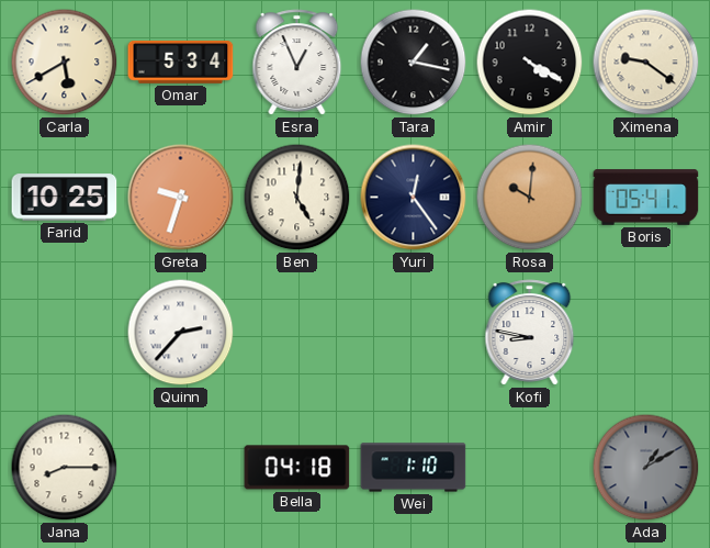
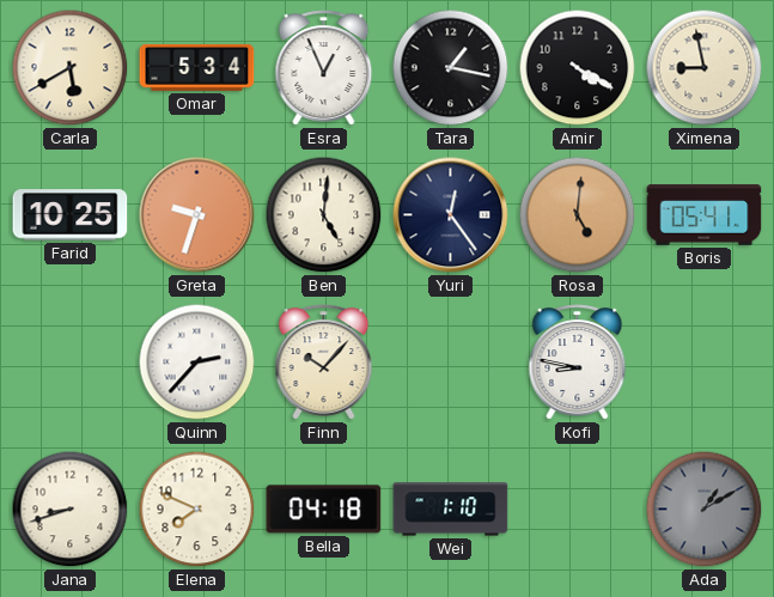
Ximena: 9:21 -> 8:58
Rosa: 10:01 -> 5:01
Finn: none -> 10:07
Jana: 8:15 -> 8:42
Elena: none -> 7:49
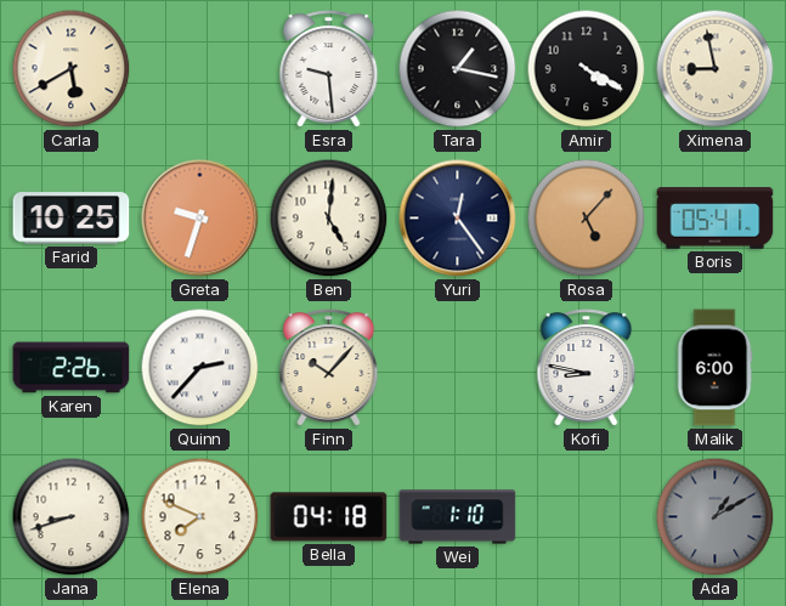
Omar: 5:34 -> none
Esra: 12:56 -> 9:29
Rosa: 5:01 -> 5:07
Karen: none -> 2:26
Malik: none -> 6:00
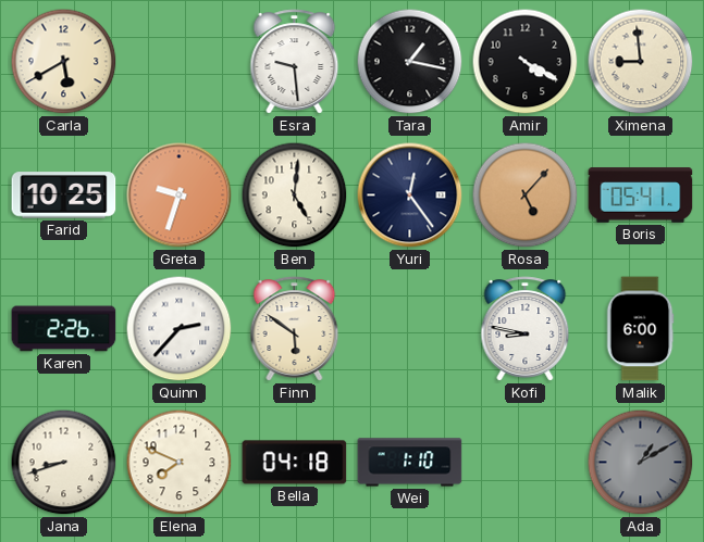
Ximena: 8:58 -> 8:59
Finn: 10:07 -> 5:51
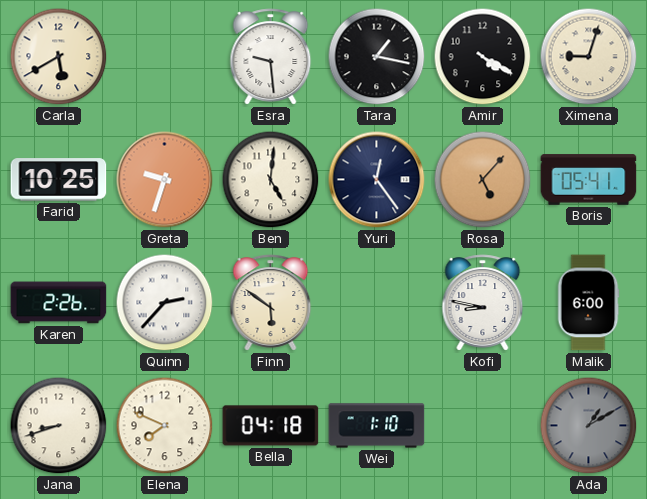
Ximena: 8:59 -> 9:03
